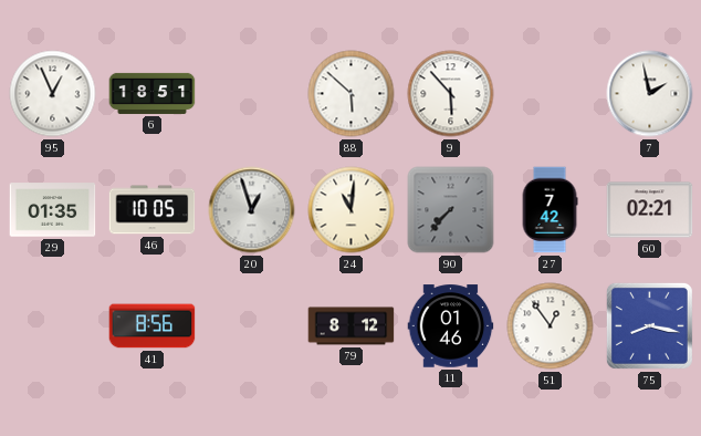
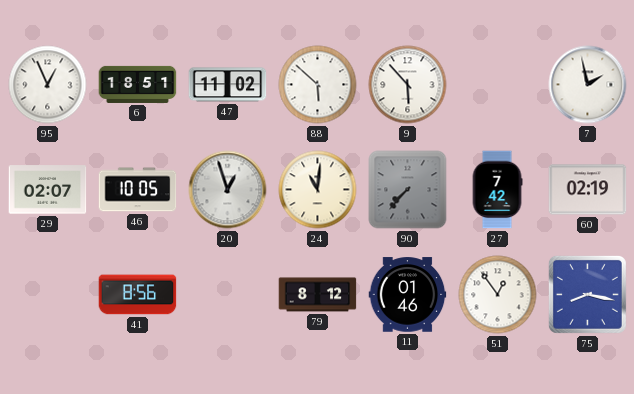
47: none -> 11:02
29: 01:35 -> 02:07
60: 02:21 -> 02:19
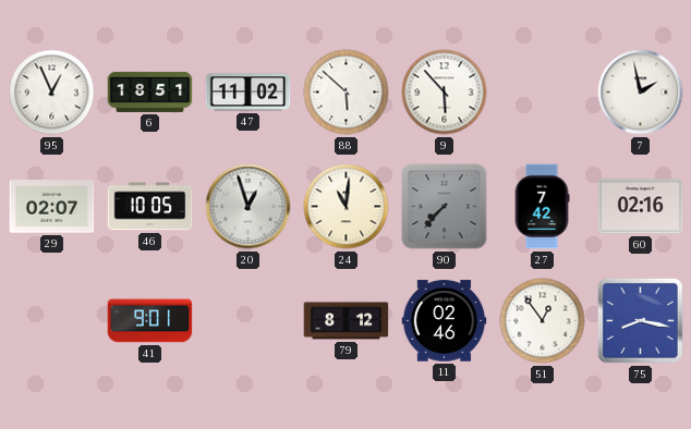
60: 02:19 -> 02:16
41: 8:56 -> 9:01
11: 01:46 -> 02:46
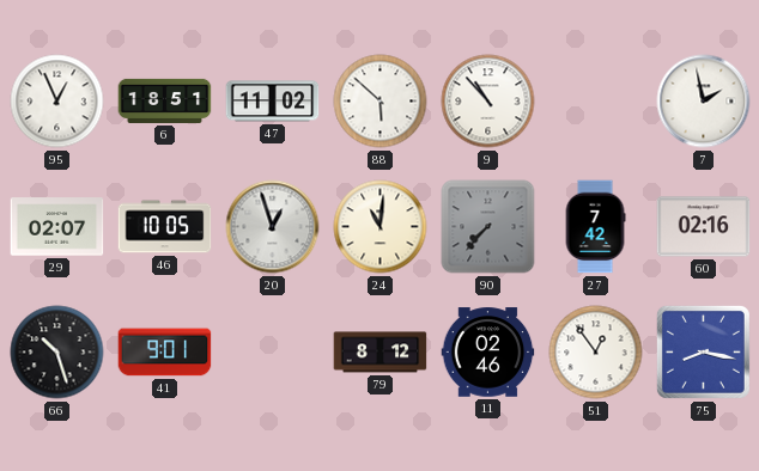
9: 5:53 -> 10:53
66: none -> 10:27
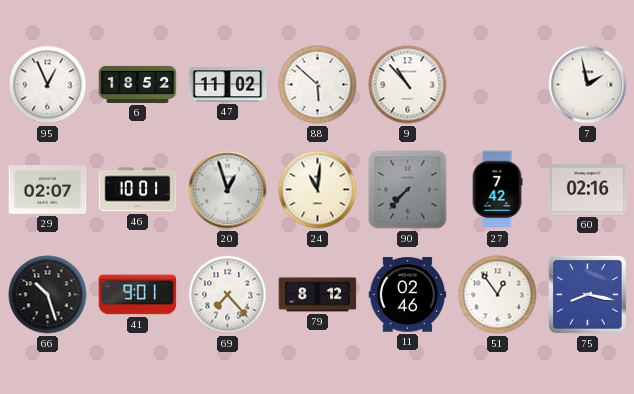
6: 18:51 -> 18:52
46: 10:05 -> 10:01
69: none -> 7:23
